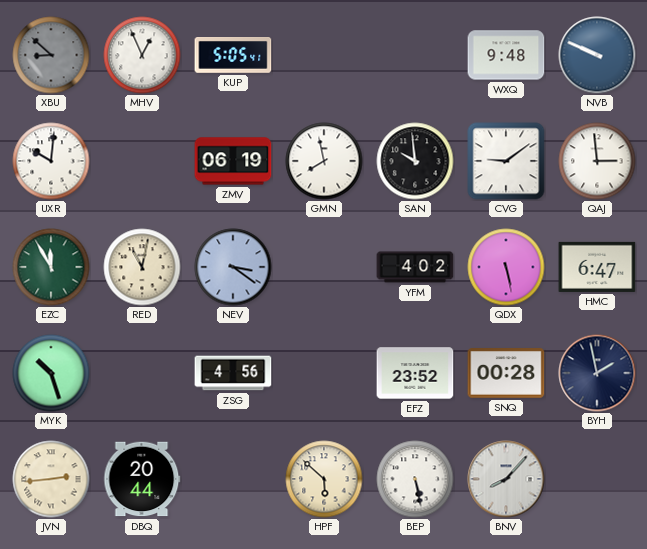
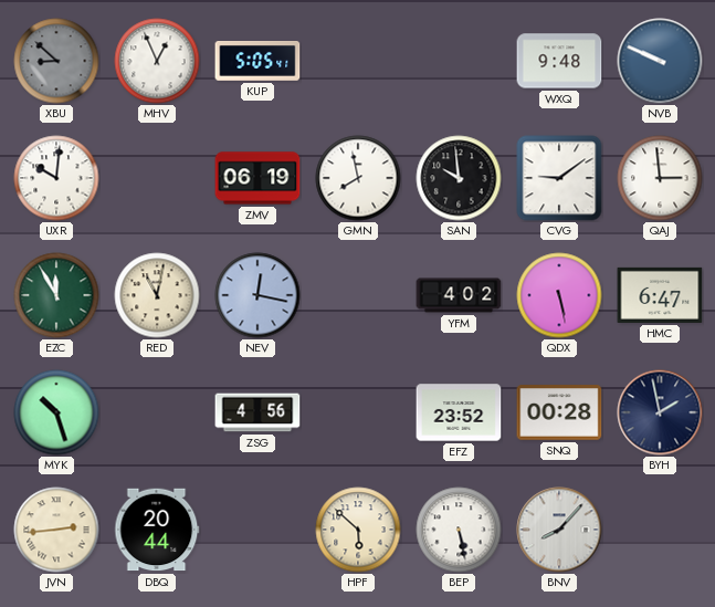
NEV: 3:21 -> 12:17
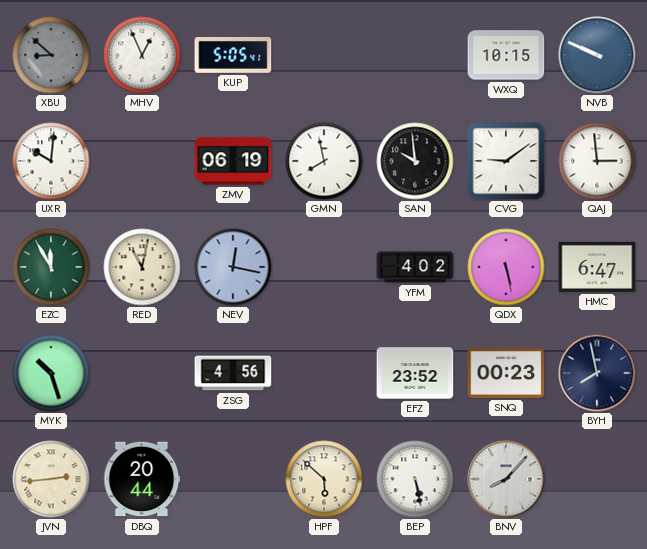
WXQ: 9:48 -> 10:15
SNQ: 00:28 -> 00:23
BYH: 1:58 -> 7:58
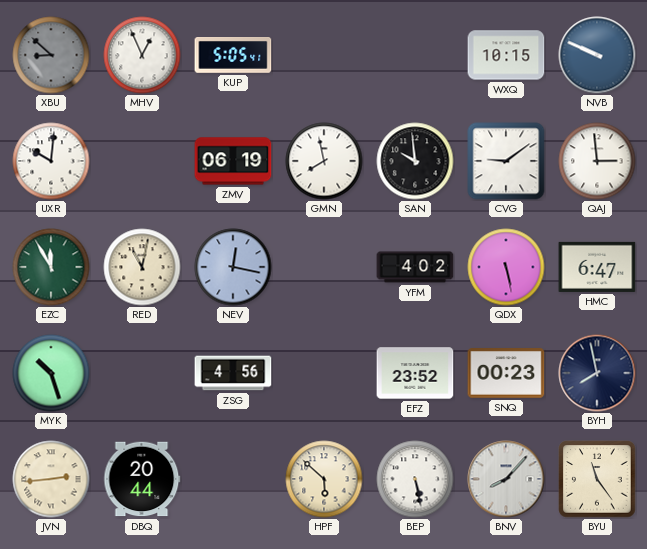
BYU: none -> 11:24
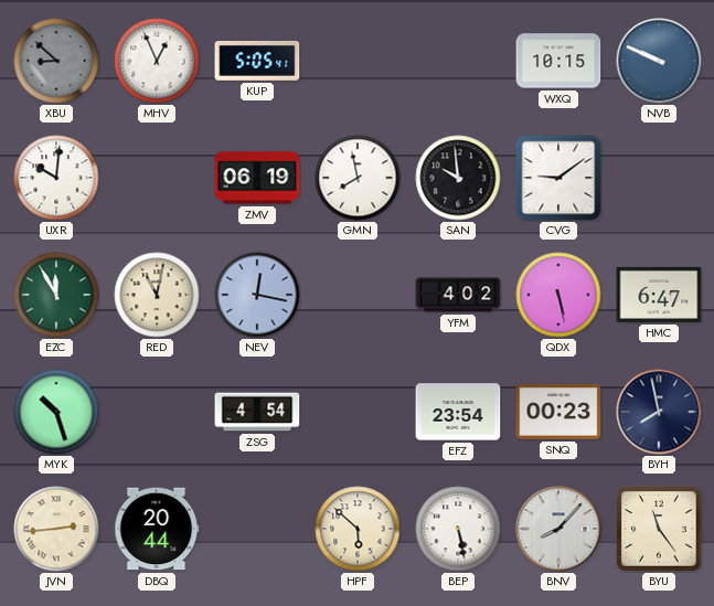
QAJ: 2:59 -> none
ZSG: 4:56 -> 4:54
EFZ: 23:52 -> 23:54
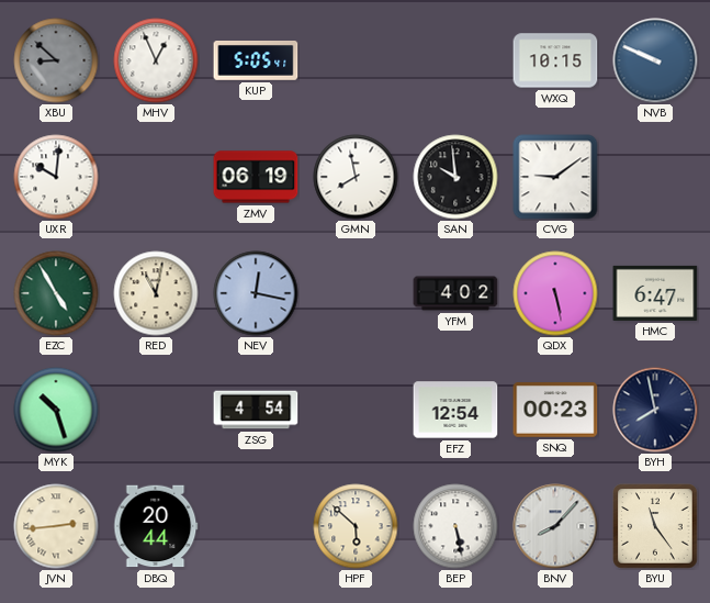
EZC: 11:55 -> 4:55
EFZ: 23:54 -> 12:54
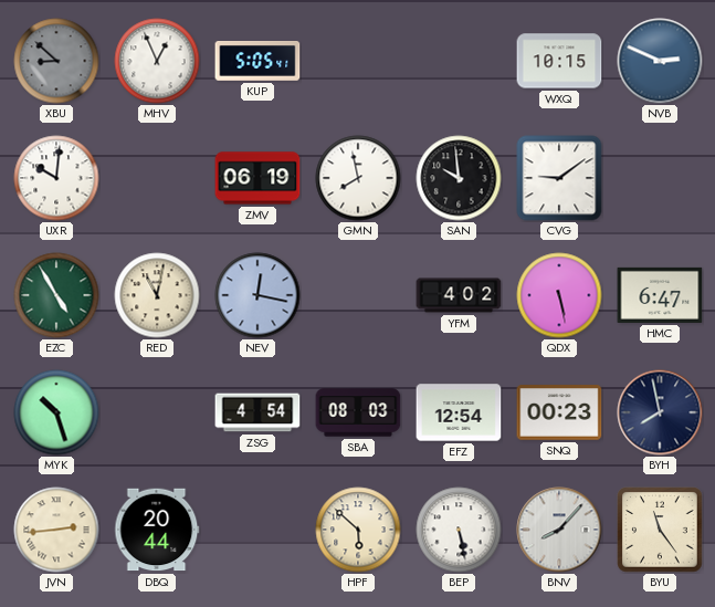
NVB: 9:49 -> 2:49
SBA: none -> 08:03
